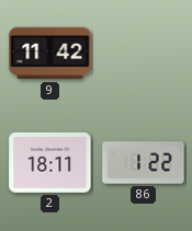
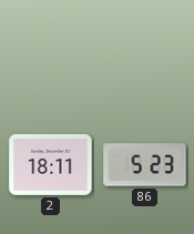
9: 11:42 -> none
86: 1:22 -> 5:23
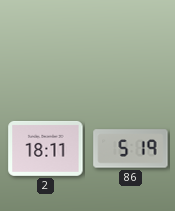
86: 5:23 -> 5:19
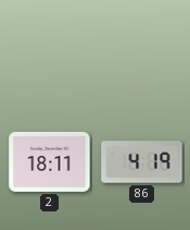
86: 5:19 -> 4:19
